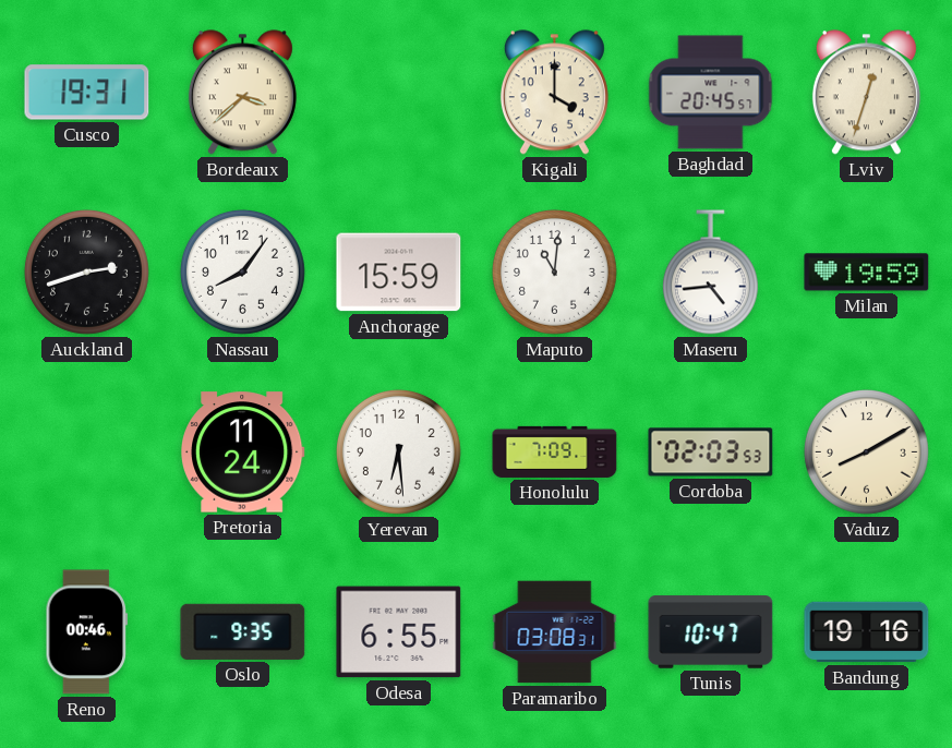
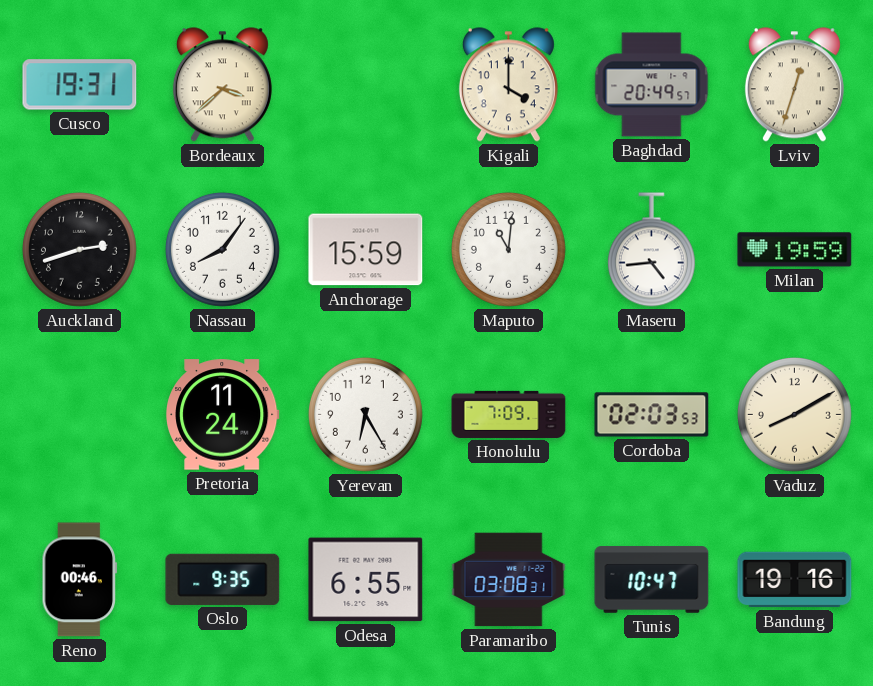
Baghdad: 20:45 -> 20:49
Yerevan: 6:29 -> 6:25
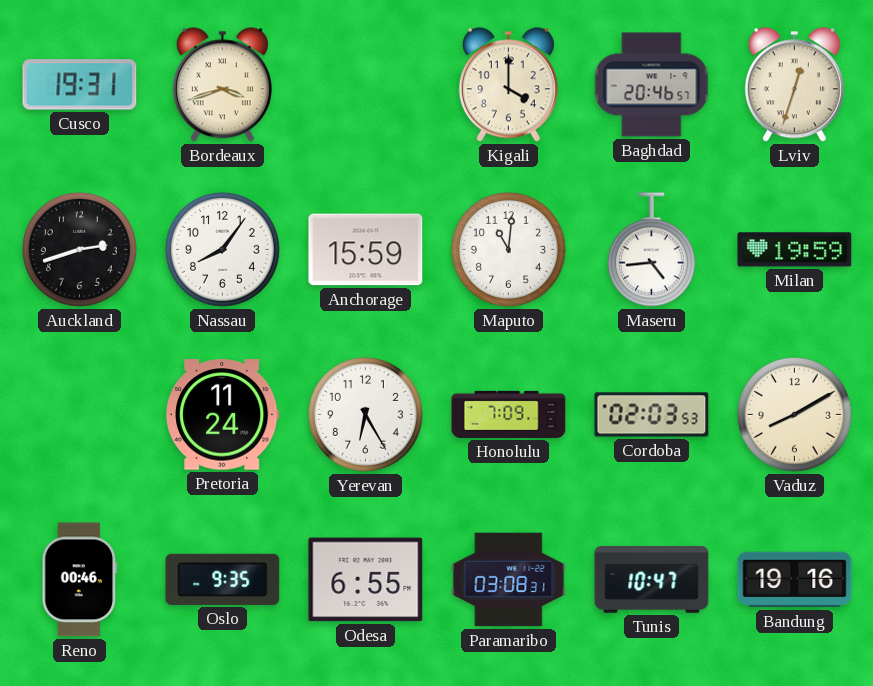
Bordeaux: 3:38 -> 3:42
Baghdad: 20:49 -> 20:46
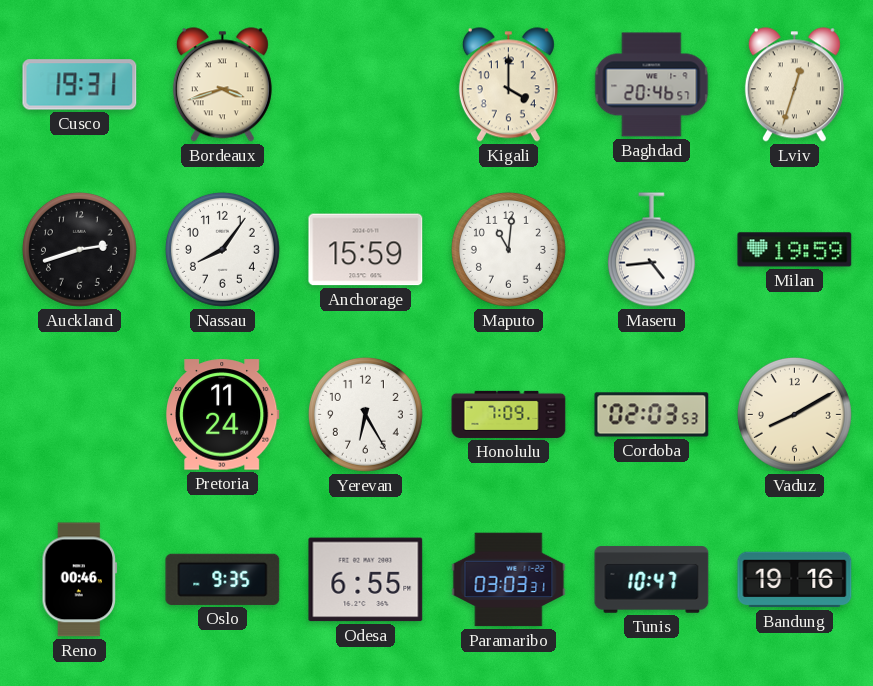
Paramaribo: 03:08 -> 03:03
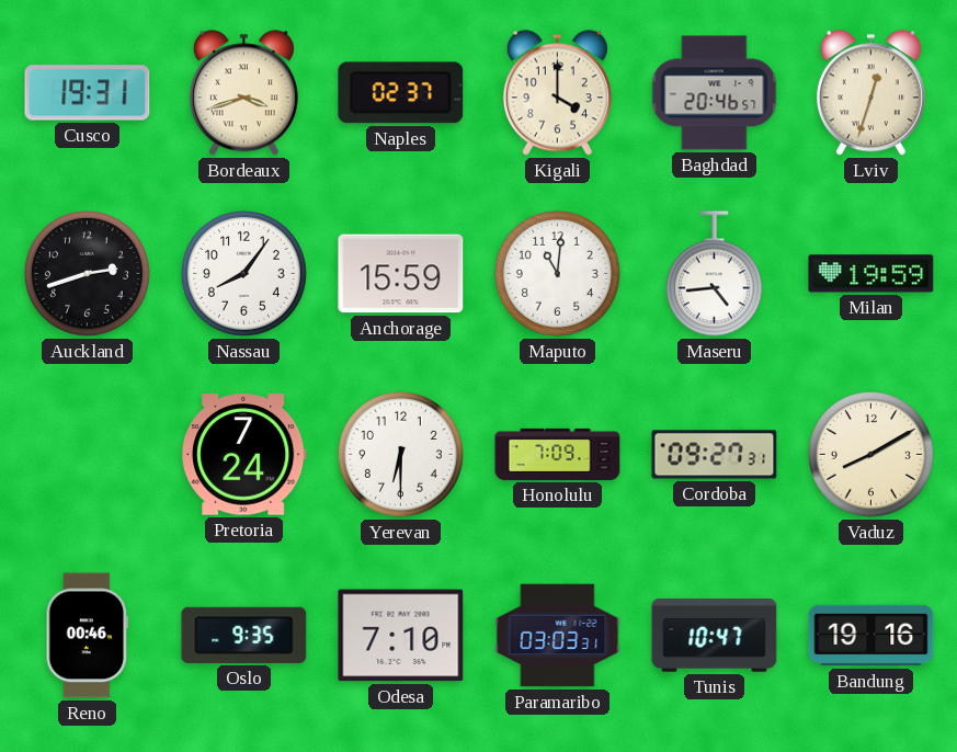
Naples: none -> 02:37
Pretoria: 11:24 -> 7:24
Yerevan: 6:25 -> 6:30
Cordoba: 02:03 -> 09:27
Odesa: 6:55 -> 7:10
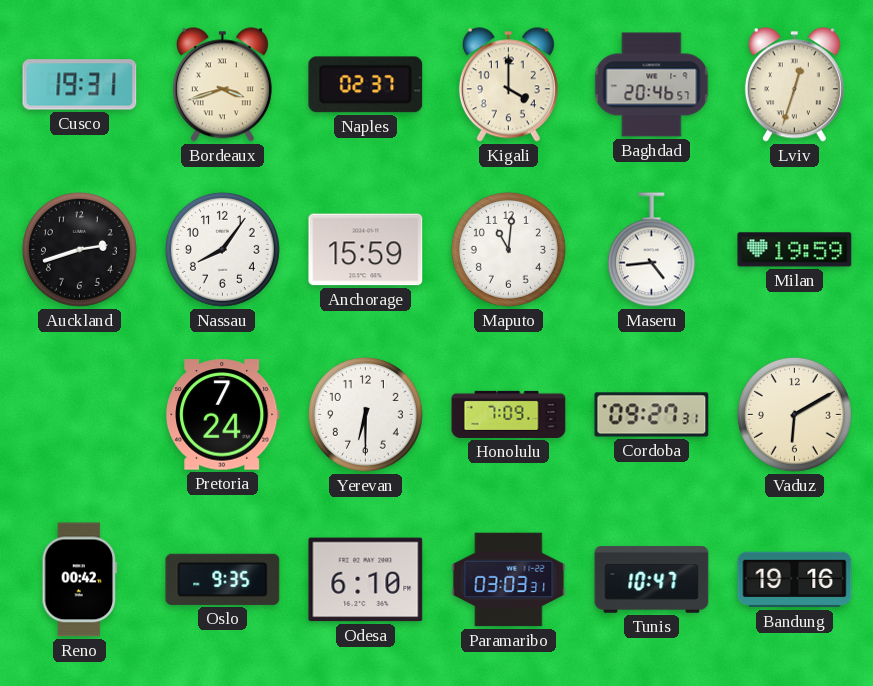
Vaduz: 8:10 -> 6:10
Reno: 00:46 -> 00:42
Odesa: 7:10 -> 6:10
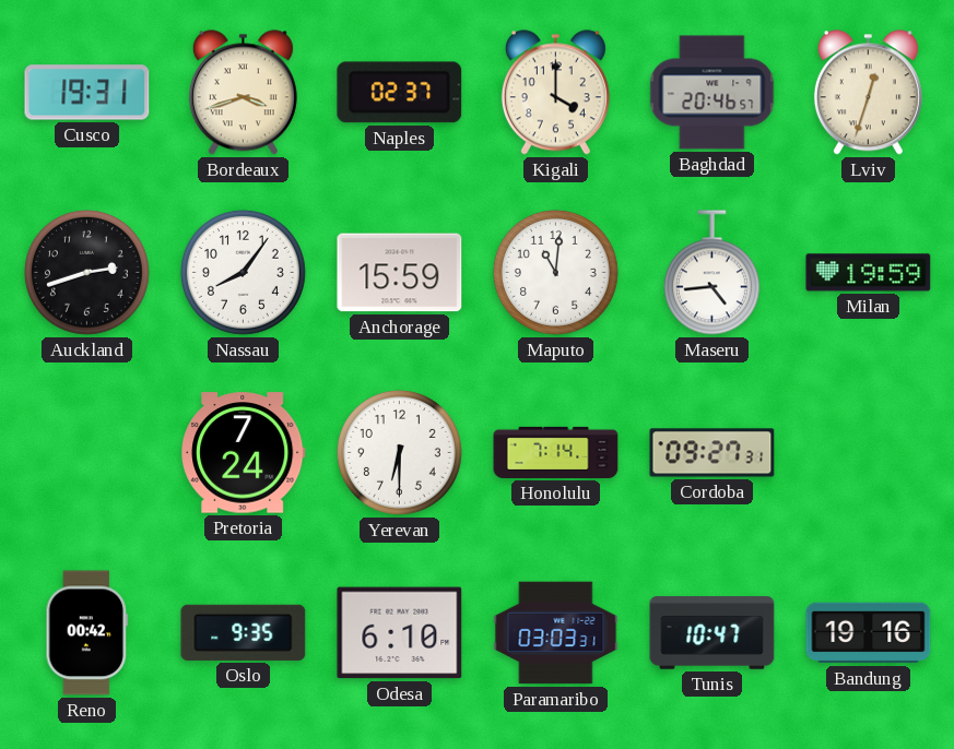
Honolulu: 7:09 -> 7:14
Vaduz: 6:10 -> none
